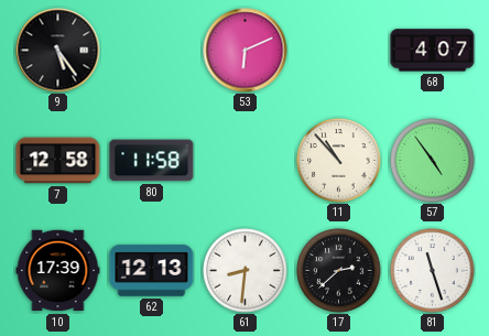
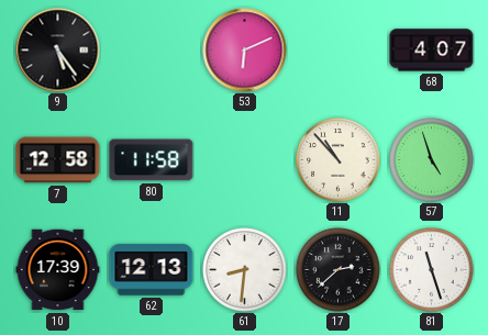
57: 4:54 -> 4:57
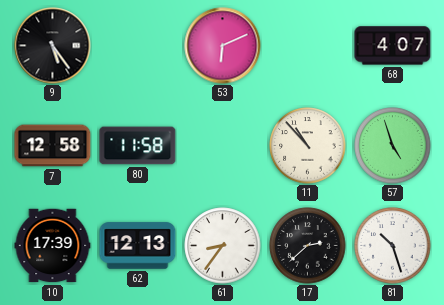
61: 8:31 -> 8:36
81: 11:27 -> 10:27
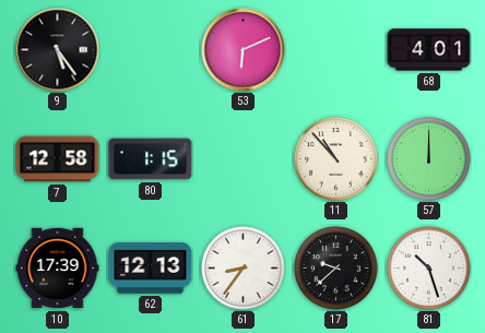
68: 4:07 -> 4:01
80: 11:58 -> 1:15
57: 4:57 -> 12:00
17: 2:38 -> 9:38
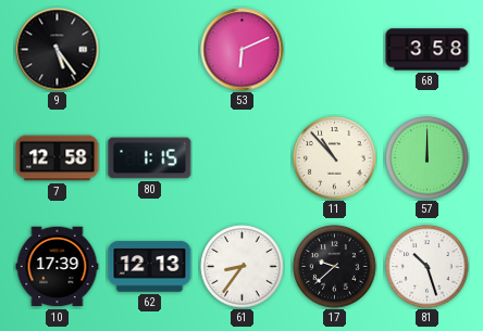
68: 4:01 -> 3:58
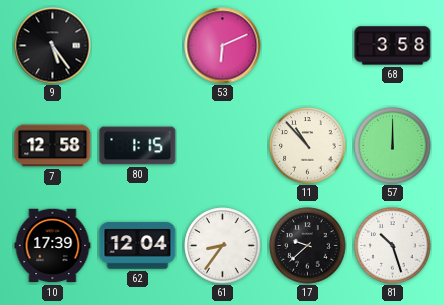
62: 12:13 -> 12:04
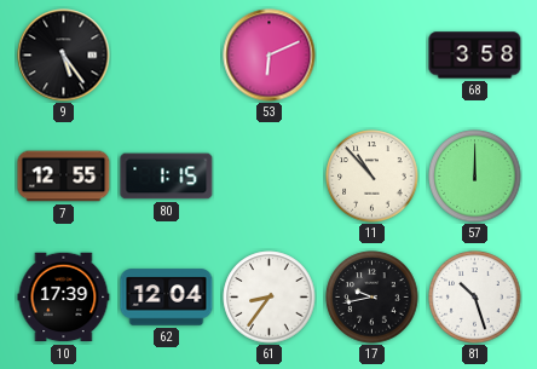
7: 12:58 -> 12:55
17: 9:38 -> 9:43
